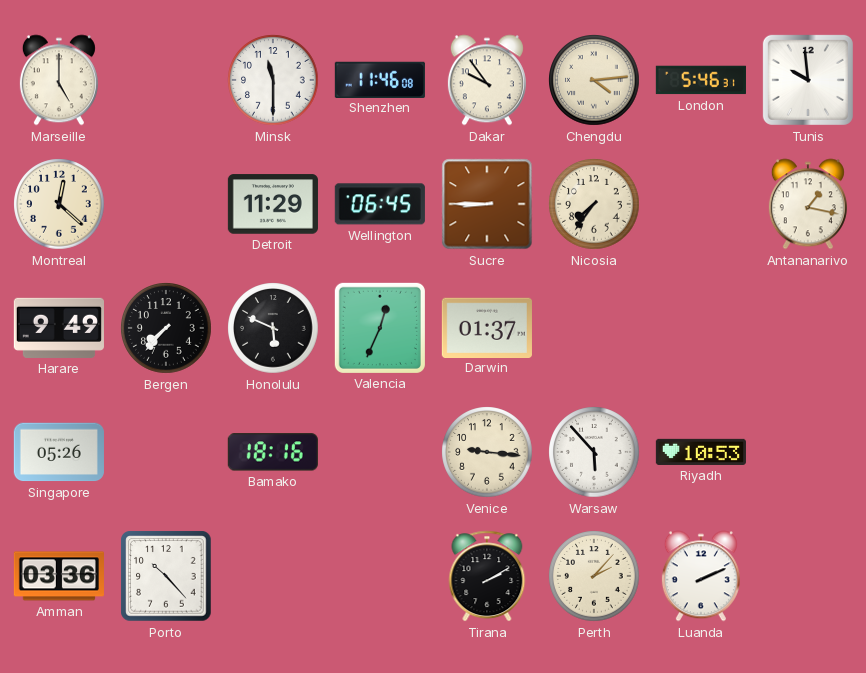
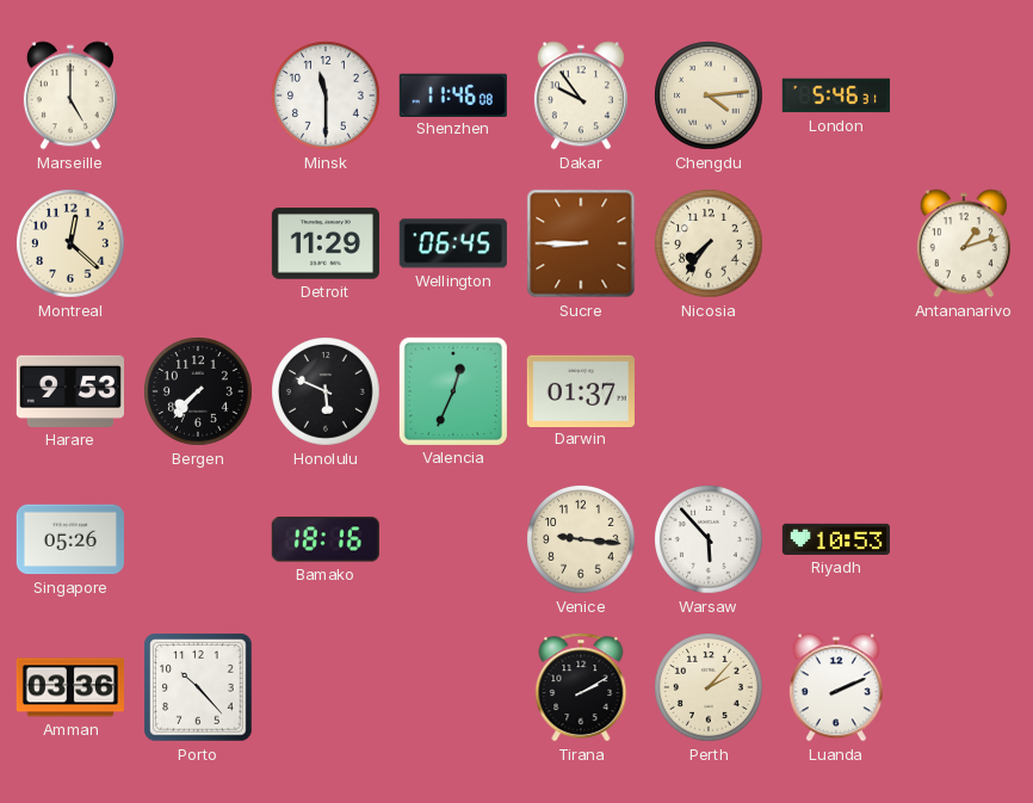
Tunis: 9:59 -> none
Antananarivo: 1:17 -> 1:12
Harare: 9:49 -> 9:53
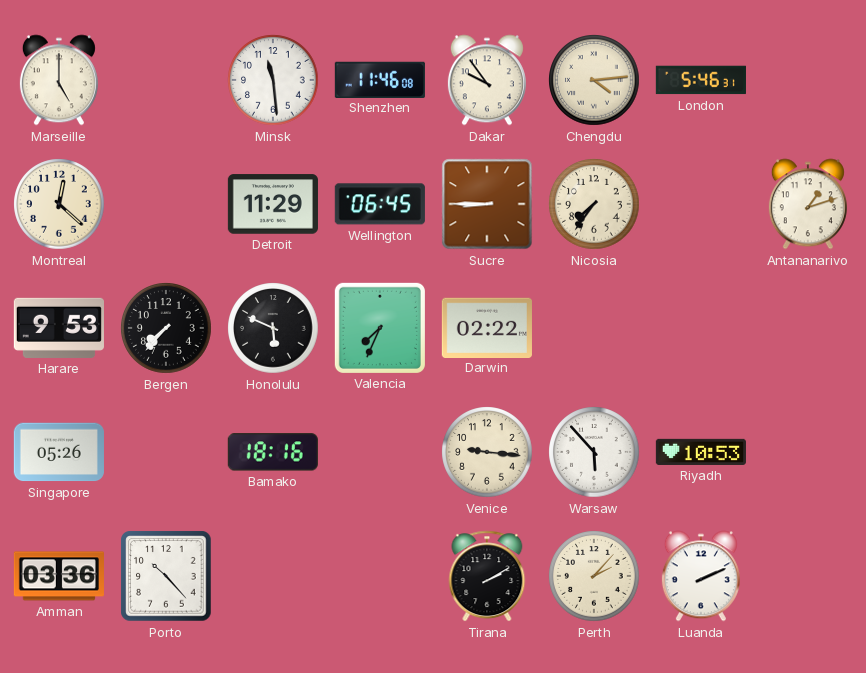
Minsk: 11:30 -> 11:29
Valencia: 12:34 -> 7:34
Darwin: 01:37 -> 02:22
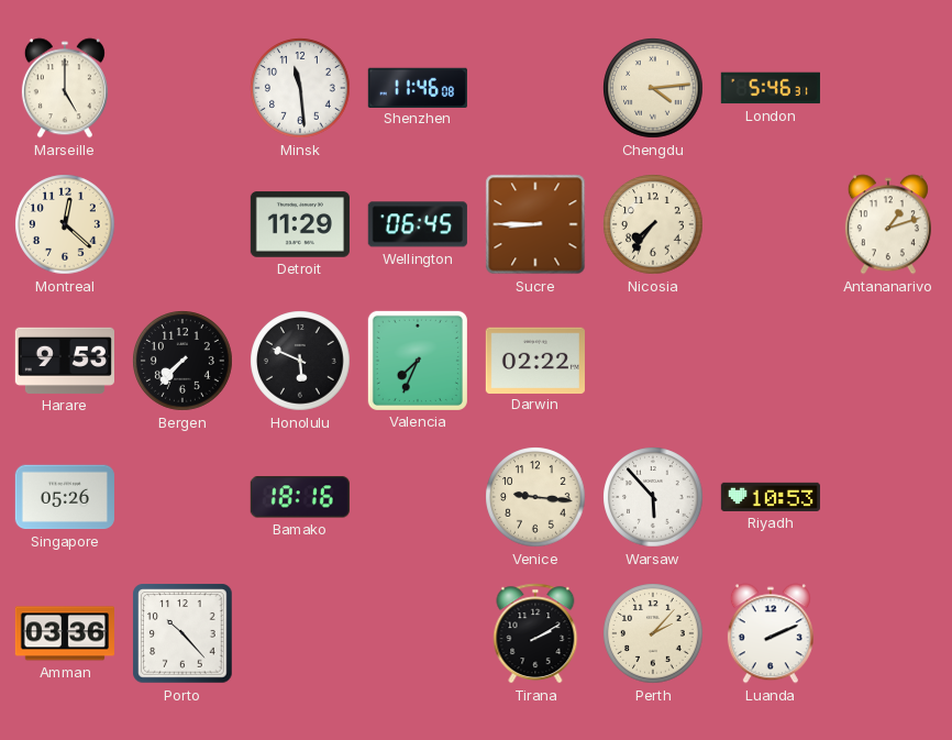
Dakar: 9:54 -> none
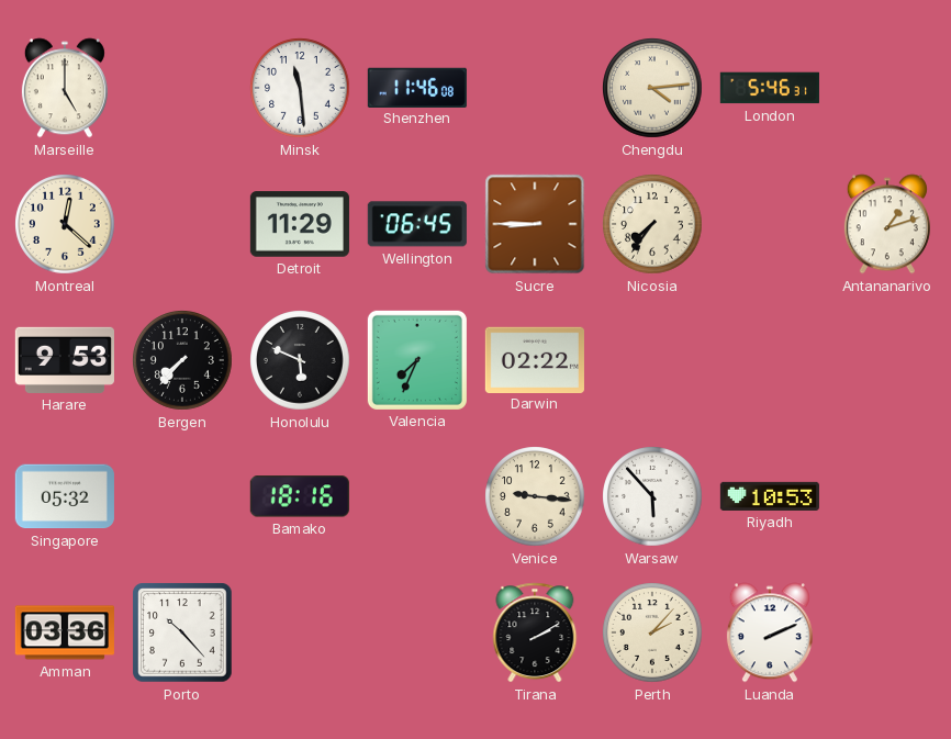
Singapore: 05:26 -> 05:32
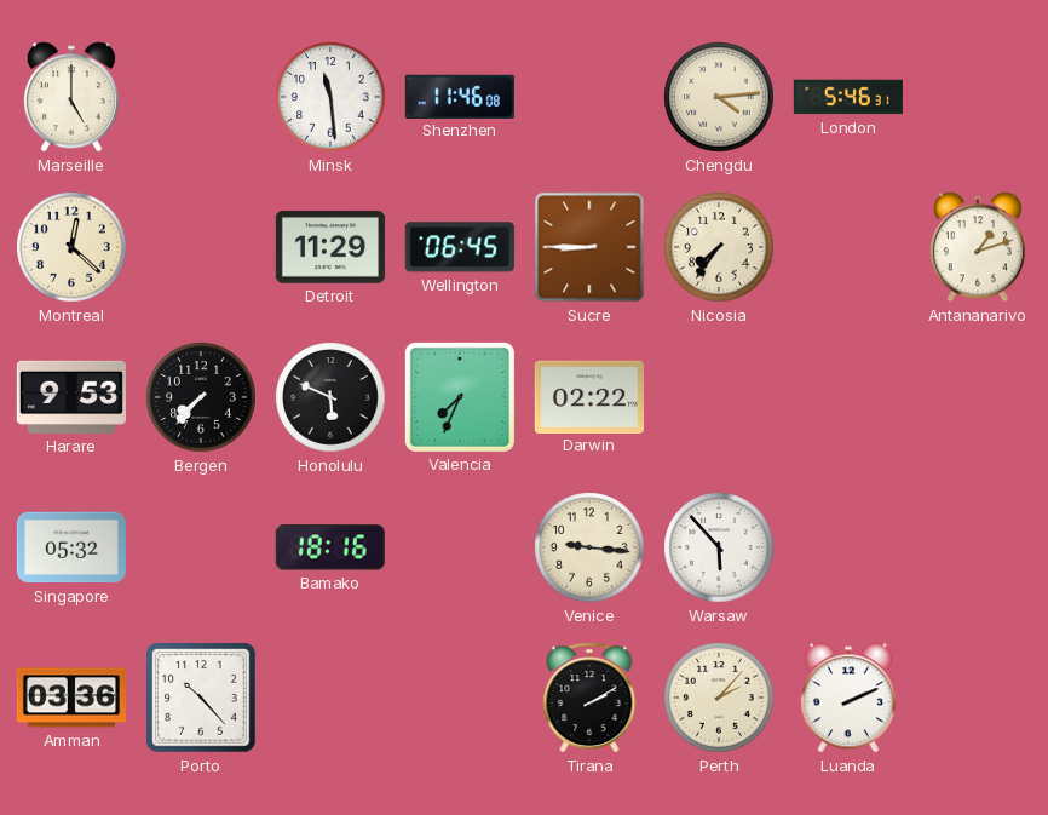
Riyadh: 10:53 -> none
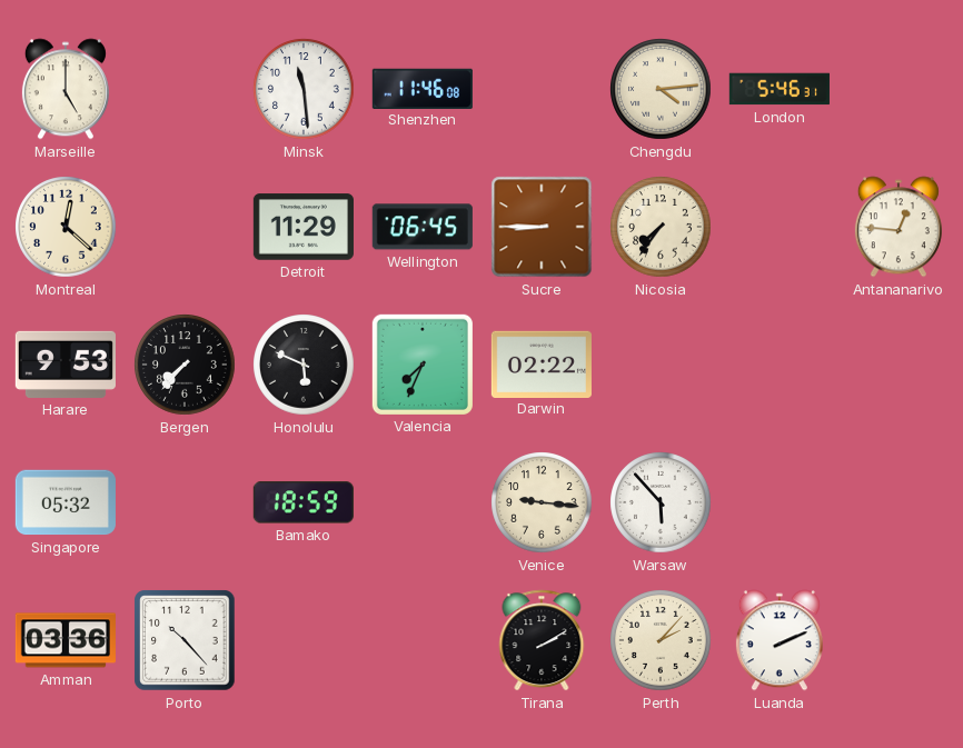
Antananarivo: 1:12 -> 12:46
Bamako: 18:16 -> 18:59
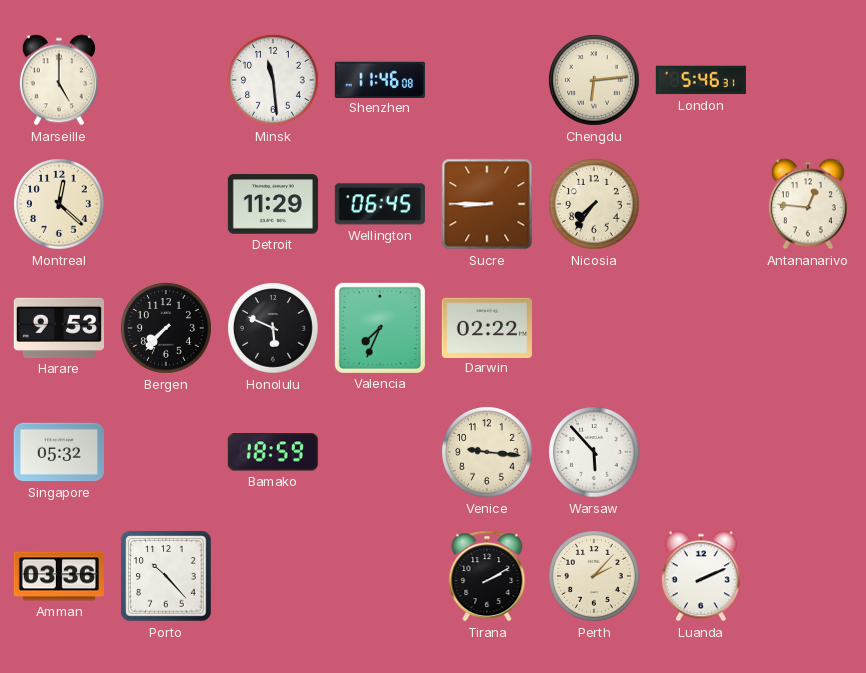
Chengdu: 4:14 -> 6:14
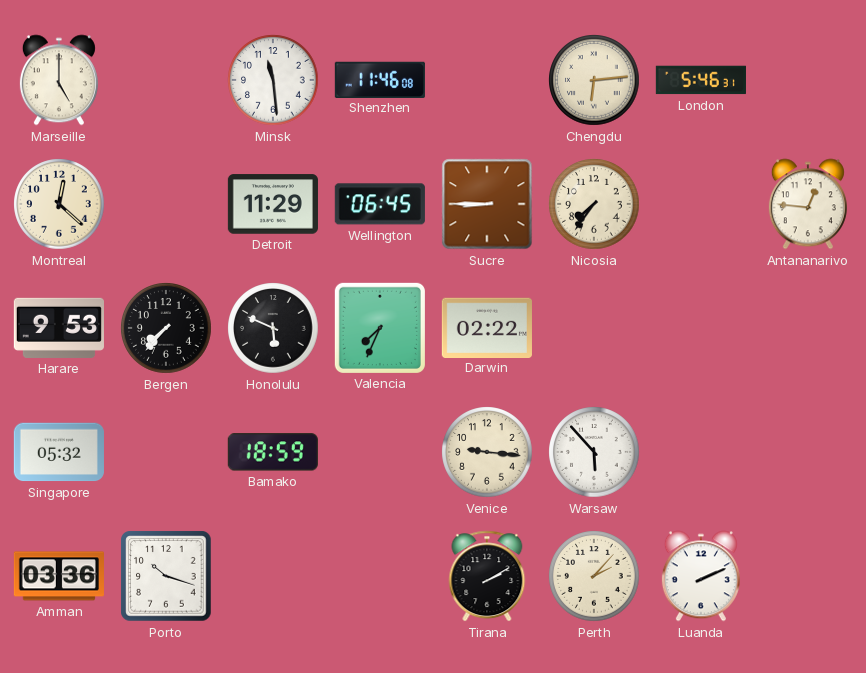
Porto: 10:23 -> 10:18
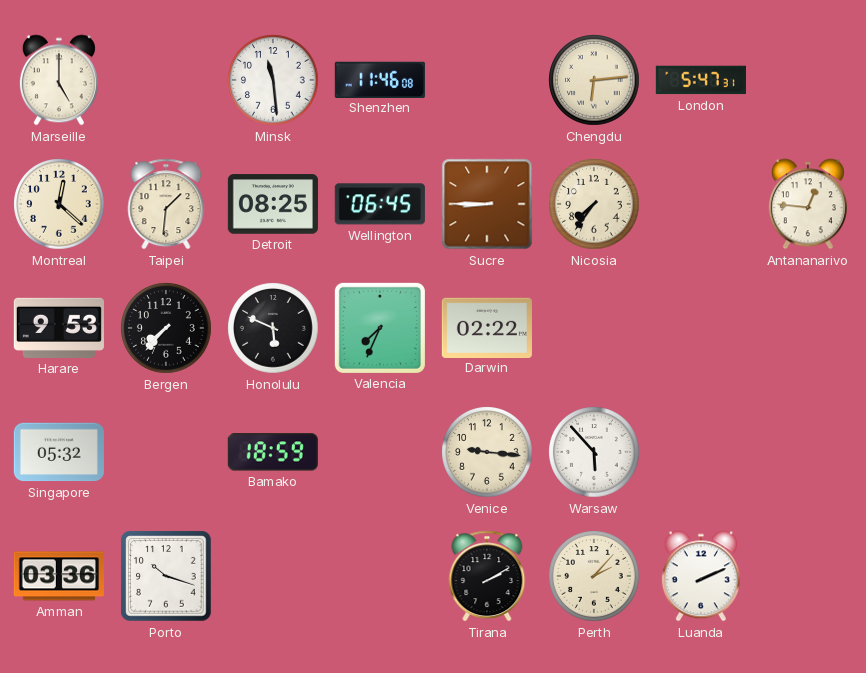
London: 5:46 -> 5:47
Taipei: none -> 1:31
Detroit: 11:29 -> 08:25
